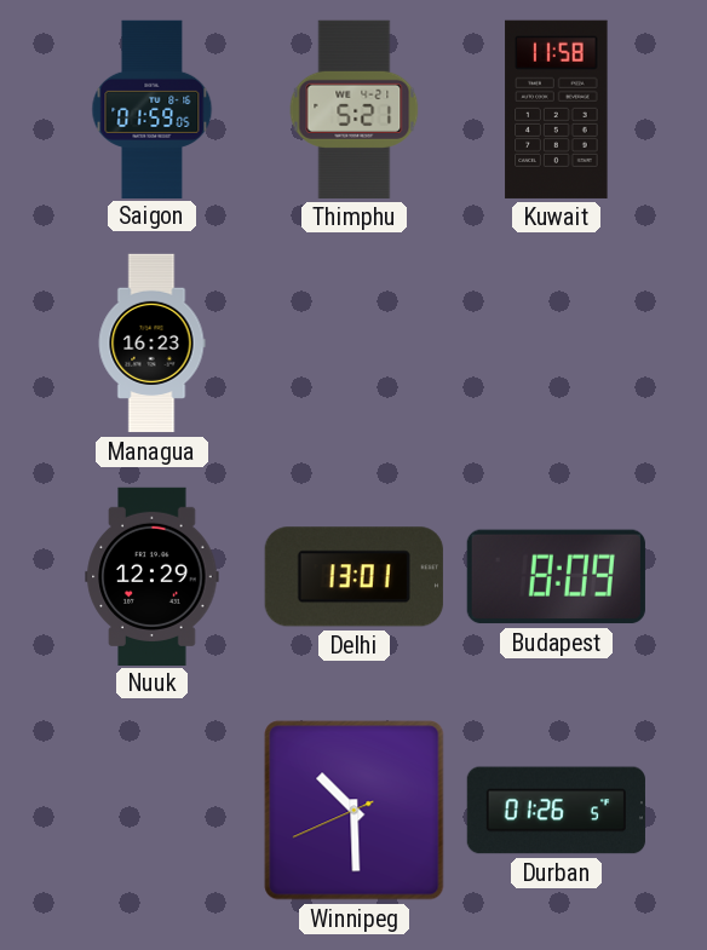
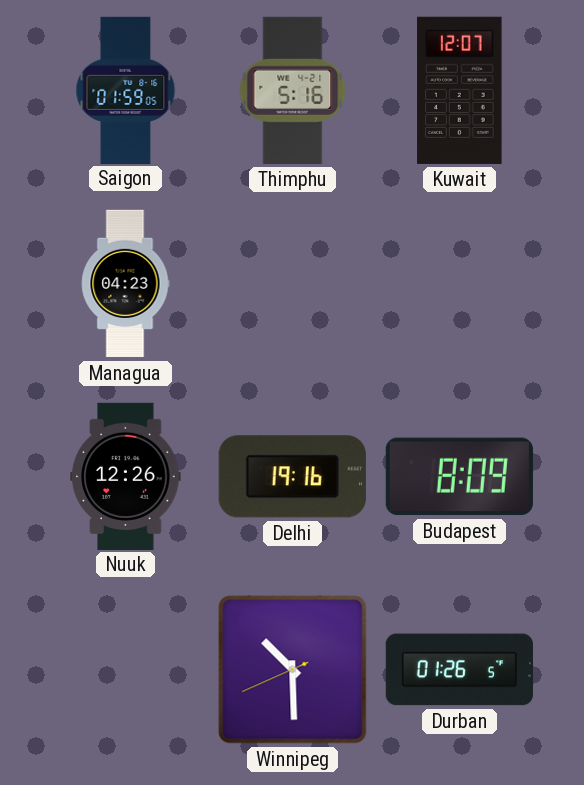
Thimphu: 5:21 -> 5:16
Kuwait: 11:58 -> 12:07
Managua: 16:23 -> 04:23
Nuuk: 12:29 -> 12:26
Delhi: 13:01 -> 19:16
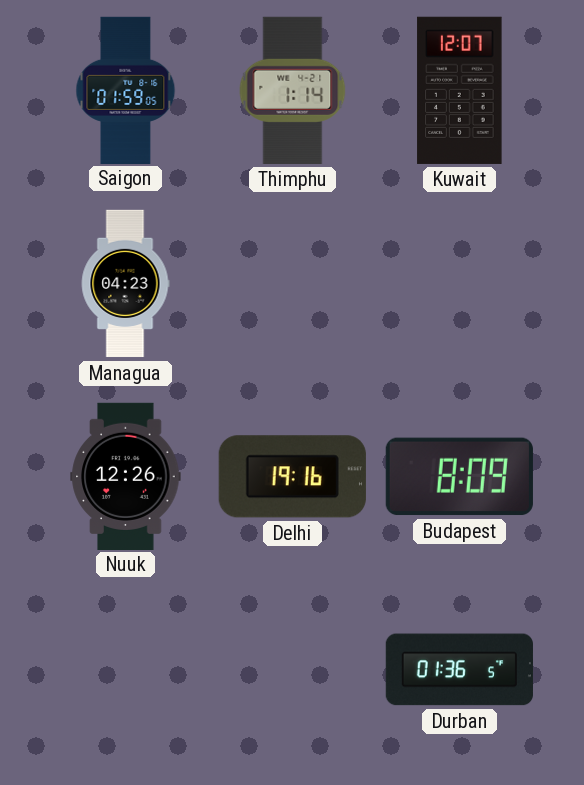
Thimphu: 5:16 -> 1:14
Winnipeg: 10:29 -> none
Durban: 01:26 -> 01:36
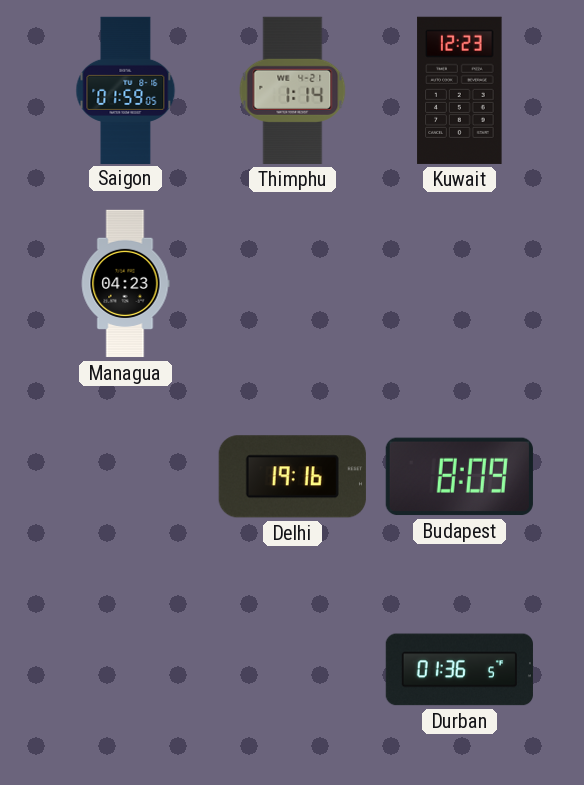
Kuwait: 12:07 -> 12:23
Nuuk: 12:26 -> none
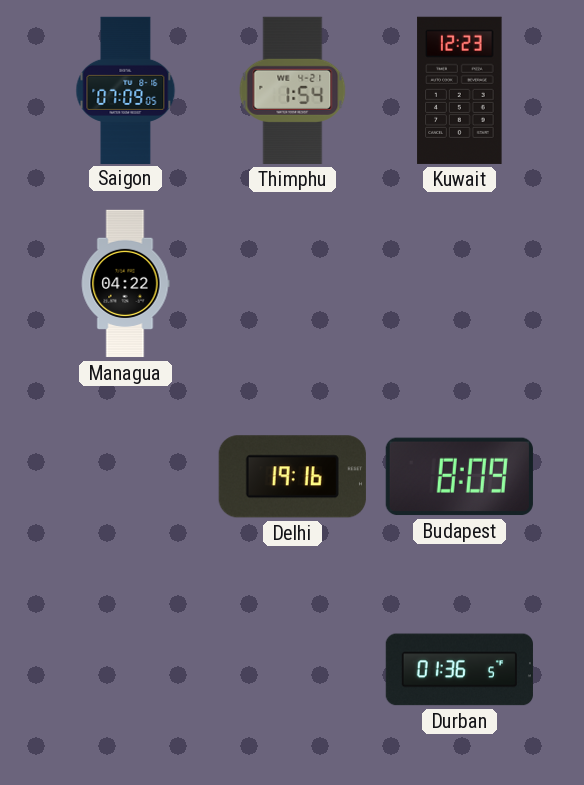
Saigon: 01:59 -> 07:09
Thimphu: 1:14 -> 1:54
Managua: 04:23 -> 04:22
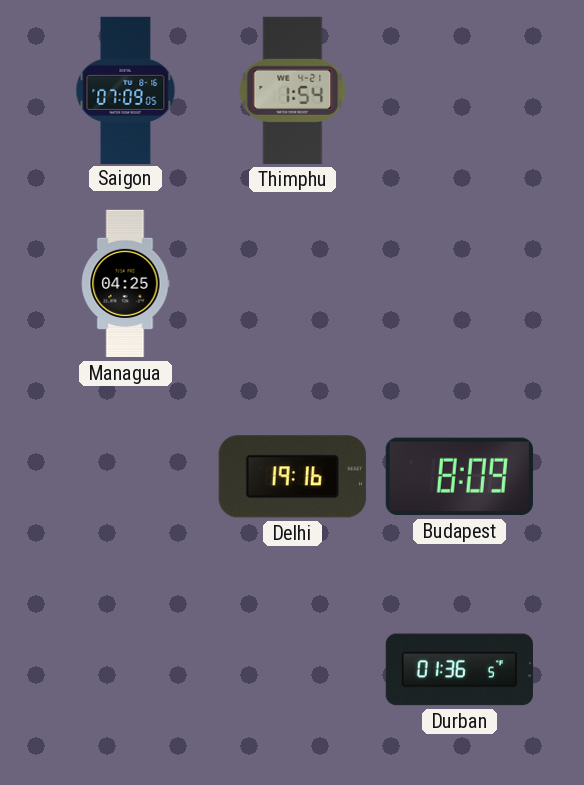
Kuwait: 12:23 -> none
Managua: 04:22 -> 04:25
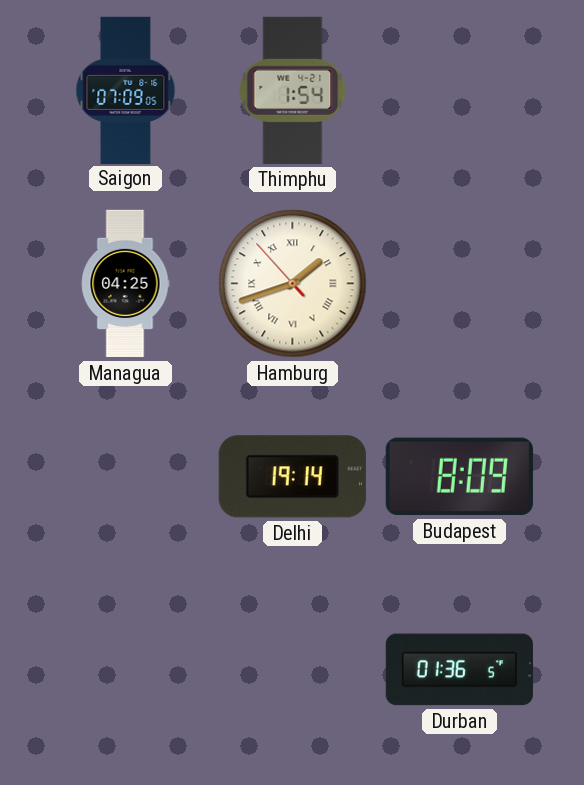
Hamburg: none -> 1:41
Delhi: 19:16 -> 19:14
